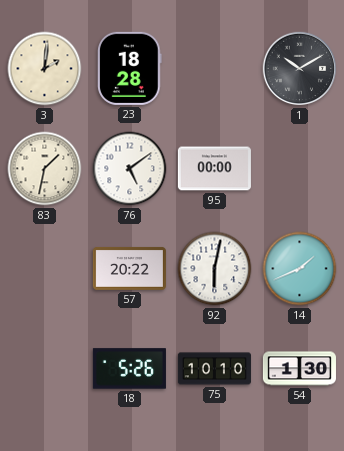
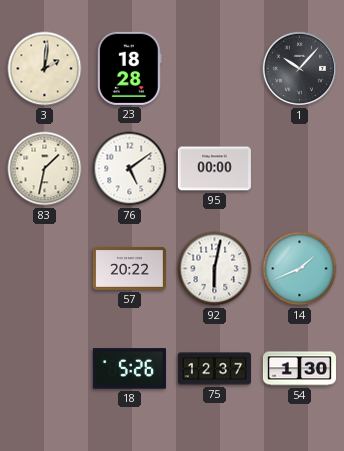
1: 10:10 -> 10:07
75: 10:10 -> 12:37
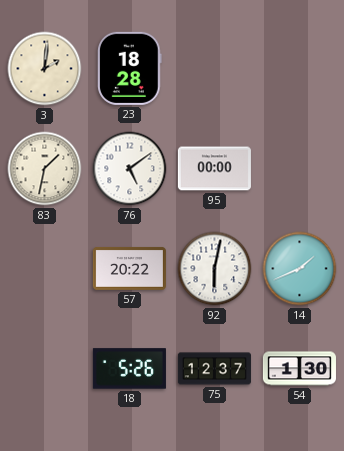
1: 10:07 -> none
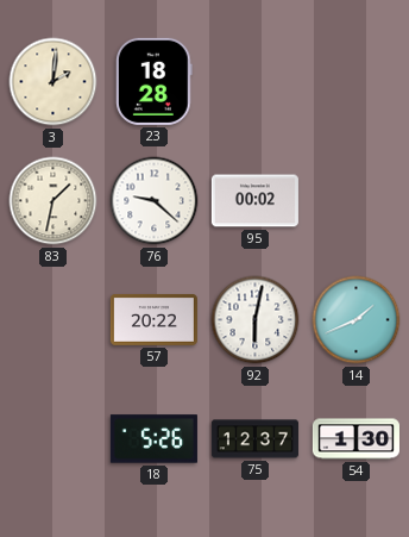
76: 5:09 -> 9:22
95: 00:00 -> 00:02
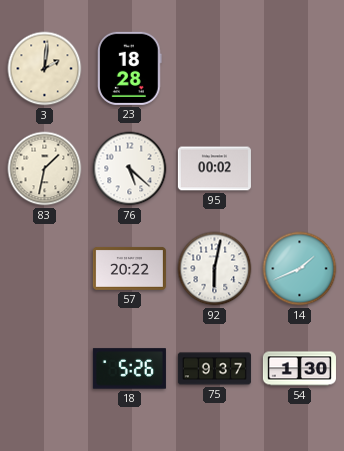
76: 9:22 -> 5:22
75: 12:37 -> 9:37
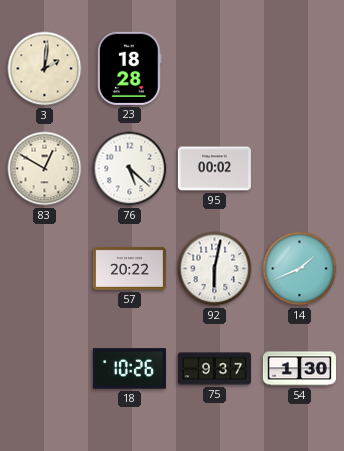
83: 1:32 -> 12:50
18: 5:26 -> 10:26
